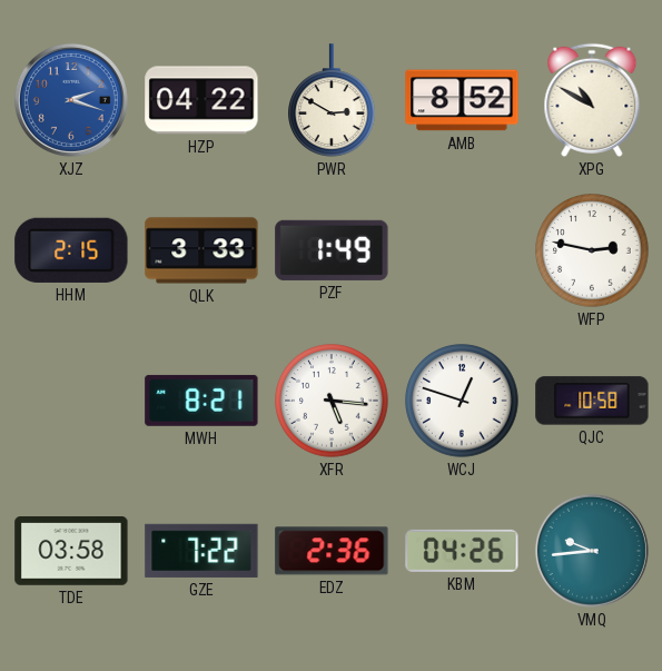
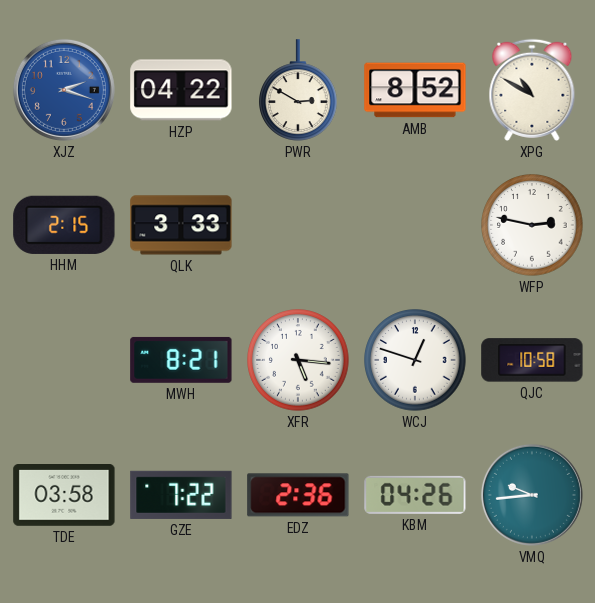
PZF: 1:49 -> none
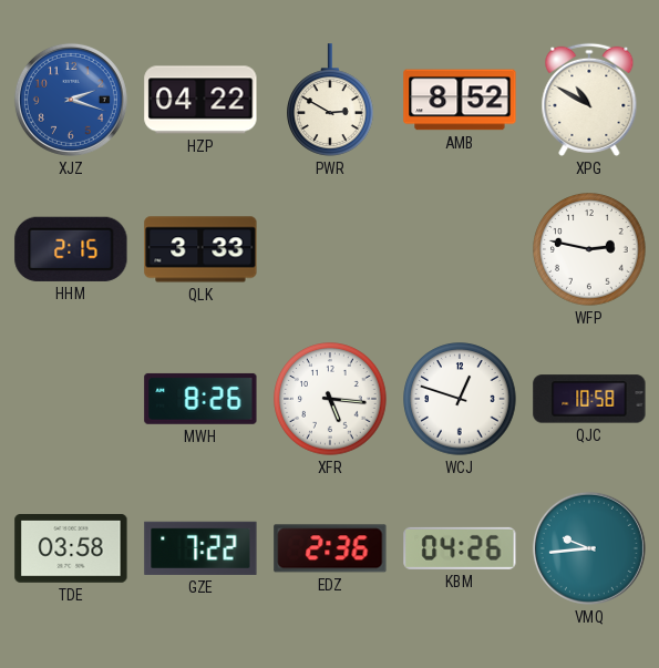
MWH: 8:21 -> 8:26
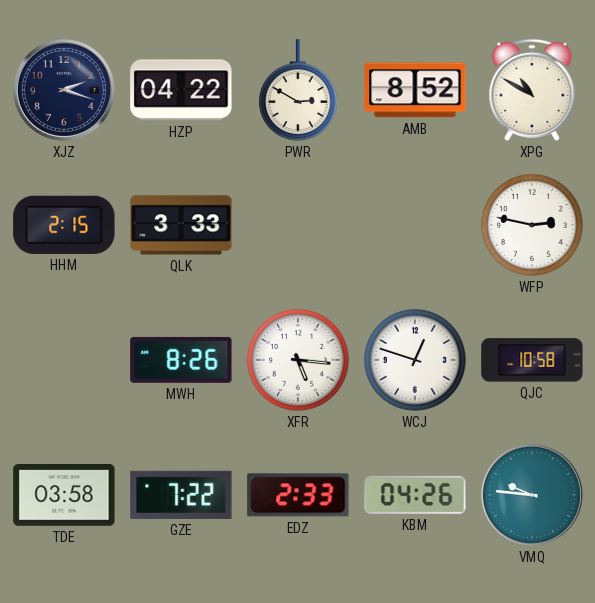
XJZ dial: blue -> navy
EDZ: 2:36 -> 2:33
VMQ: 9:44 -> 9:46
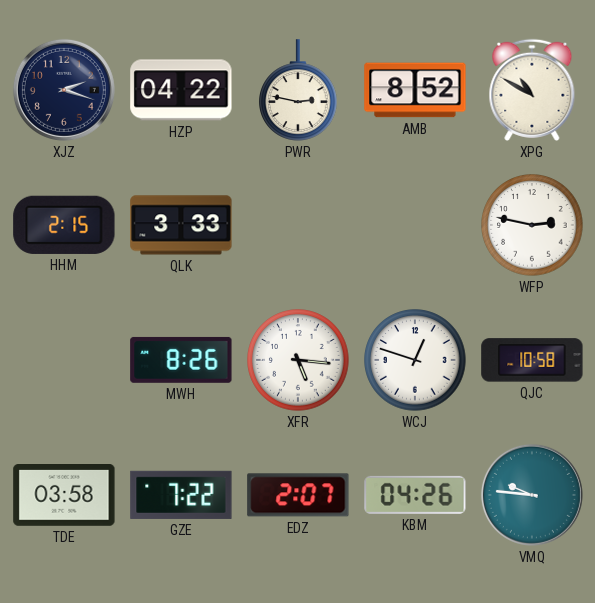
PWR: 2:50 -> 2:47
EDZ: 2:33 -> 2:07
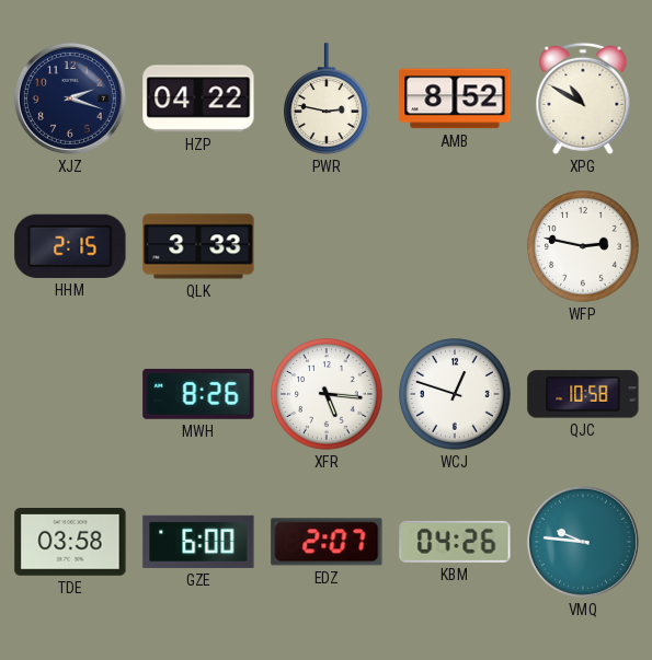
GZE: 7:22 -> 6:00
